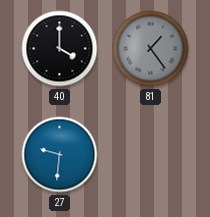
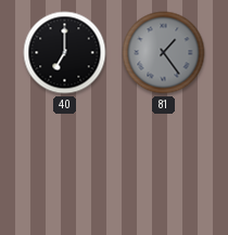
40: 4:00 -> 7:00
27: 9:31 -> none
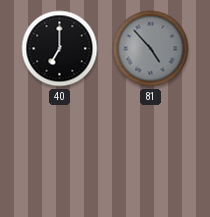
81: 1:24 -> 4:53
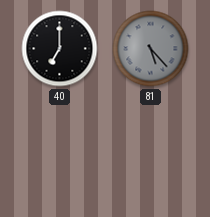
81: 4:53 -> 5:23
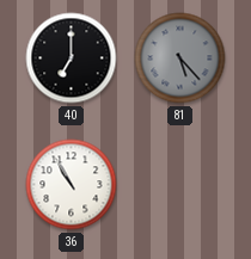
36: none -> 10:55
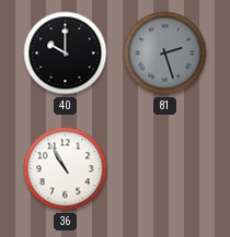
40: 7:00 -> 10:00
81: 5:23 -> 2:27
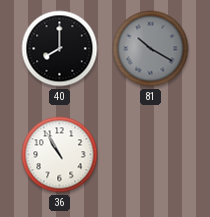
40: 10:00 -> 8:00
81: 2:27 -> 10:20
